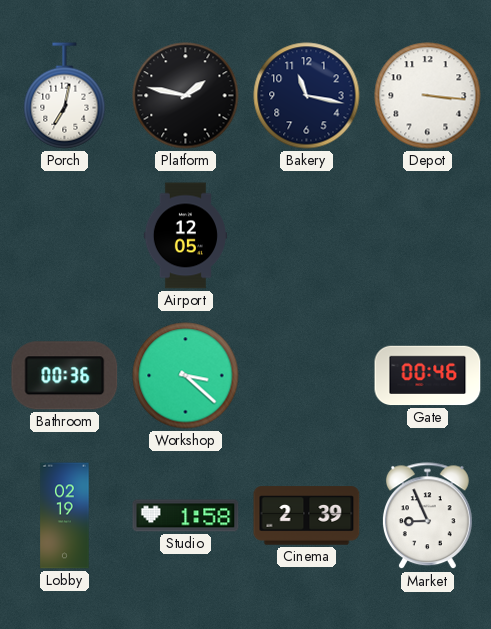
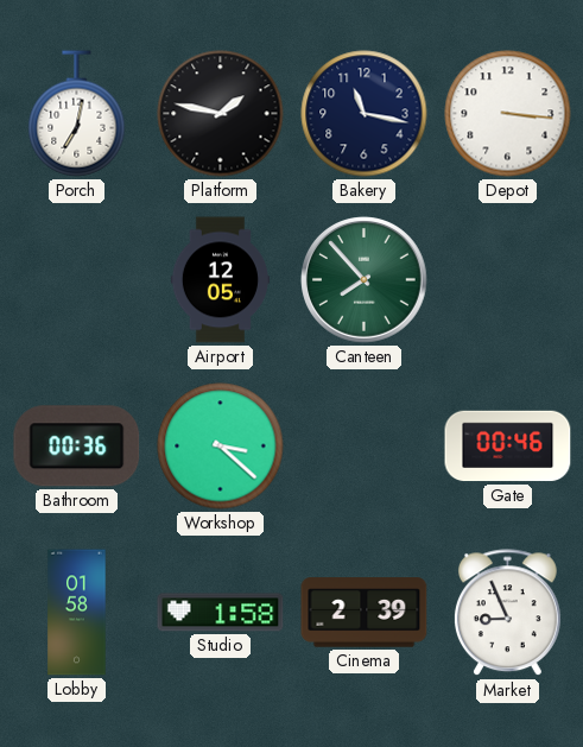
Canteen: none -> 7:53
Lobby: 02:19 -> 01:58
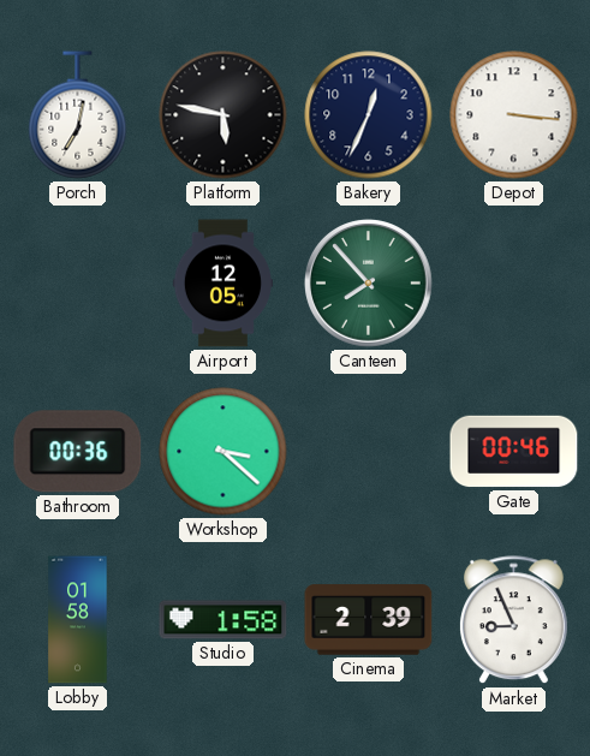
Platform: 1:47 -> 5:47
Bakery: 11:17 -> 12:34
